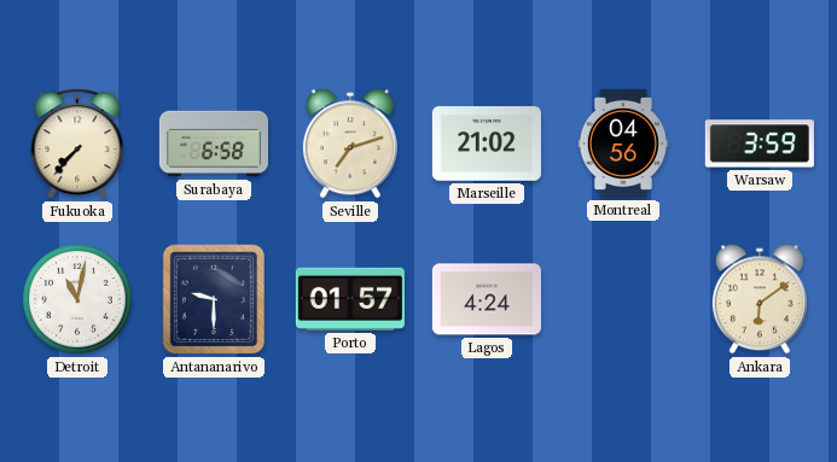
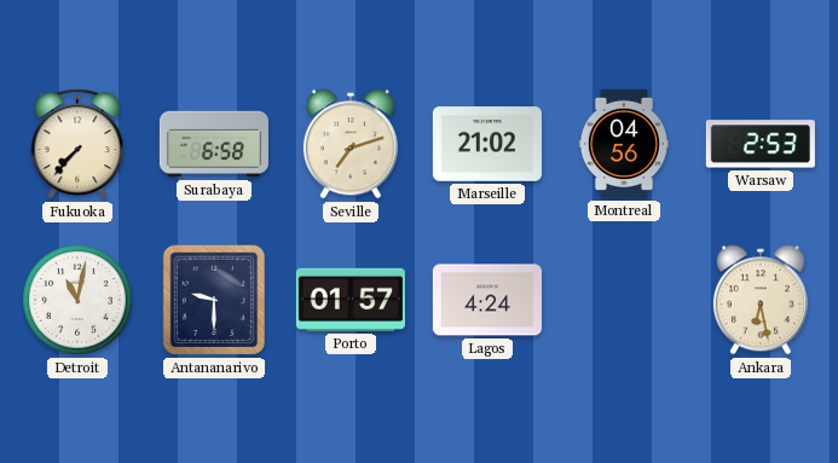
Warsaw: 3:59 -> 2:53
Ankara: 6:09 -> 6:28
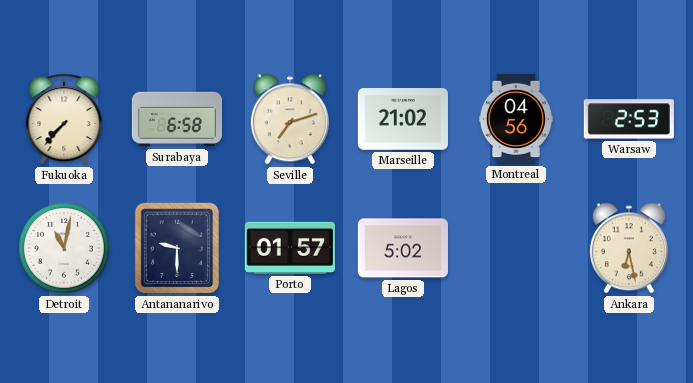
Lagos: 4:24 -> 5:02
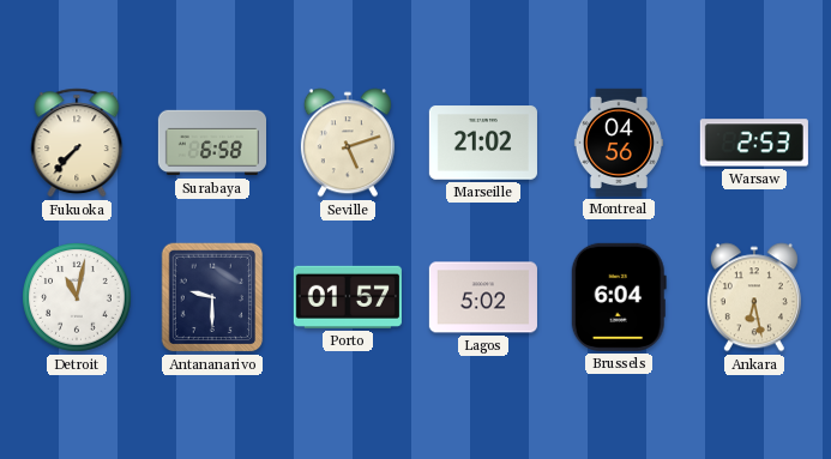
Seville: 7:12 -> 5:12
Brussels: none -> 6:04
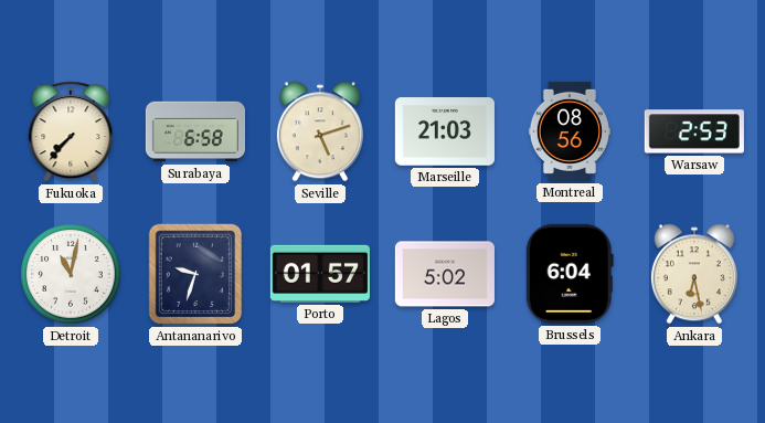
Marseille: 21:02 -> 21:03
Montreal: 04:56 -> 08:56
Antananarivo: 9:30 -> 9:33
